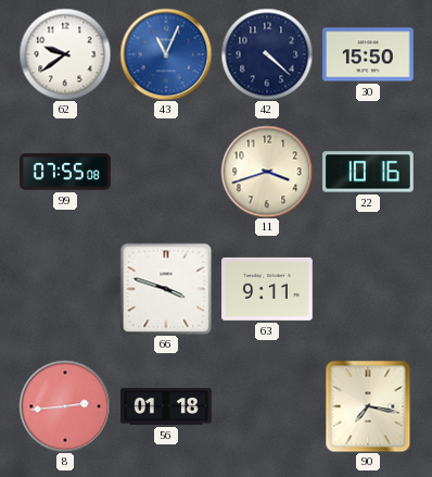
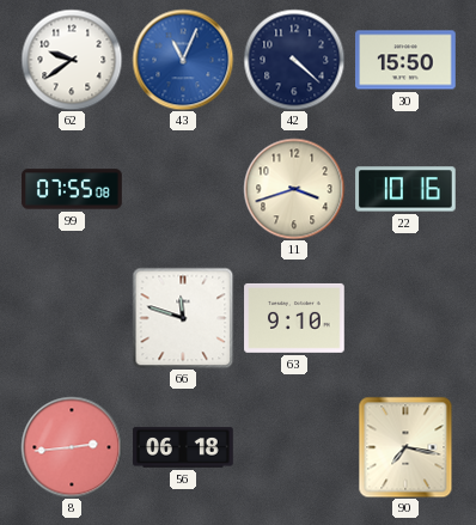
66: 3:48 -> 11:48
63: 9:11 -> 9:10
56: 01:18 -> 06:18
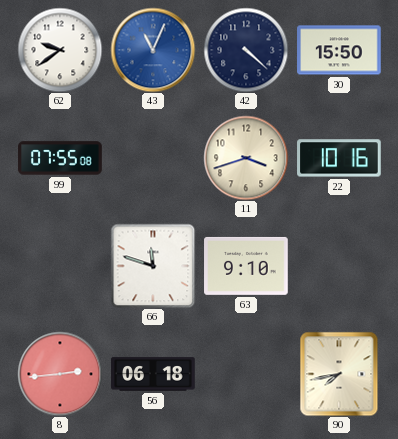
90: 7:17 -> 7:43
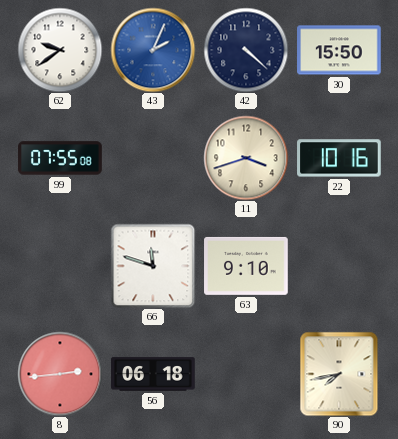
43: 11:04 -> 2:04
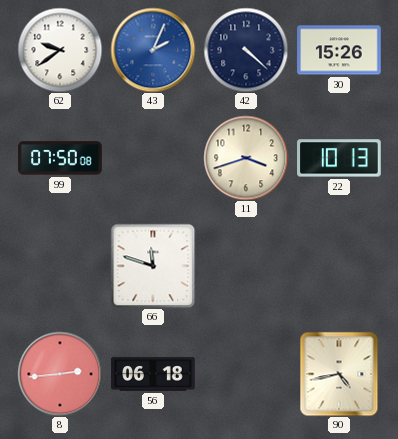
30: 15:50 -> 15:26
99: 07:55 -> 07:50
22: 10:16 -> 10:13
63: 9:10 -> none
90: 7:43 -> 4:43
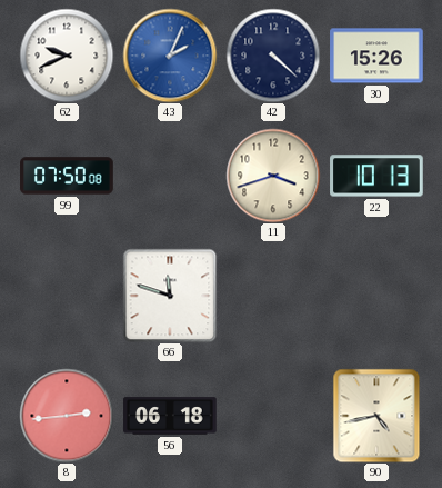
62: 9:39 -> 9:41
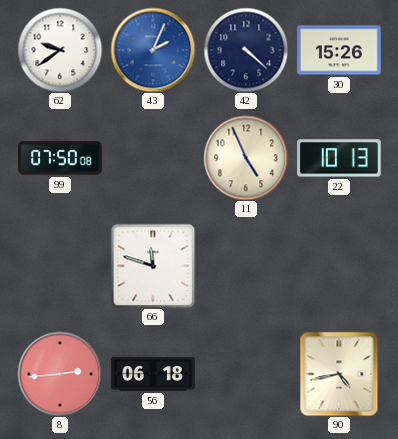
62: 9:41 -> 9:39
11: 3:42 -> 4:56
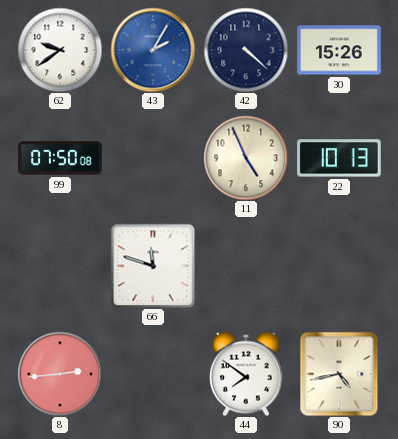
43: 2:04 -> 2:05
56: 06:18 -> none
44: none -> 7:51
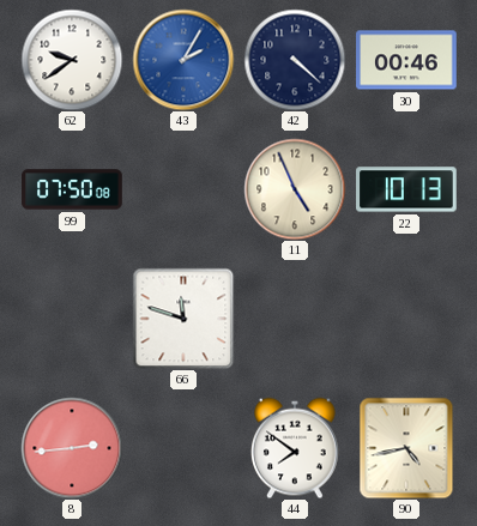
30: 15:26 -> 00:46
